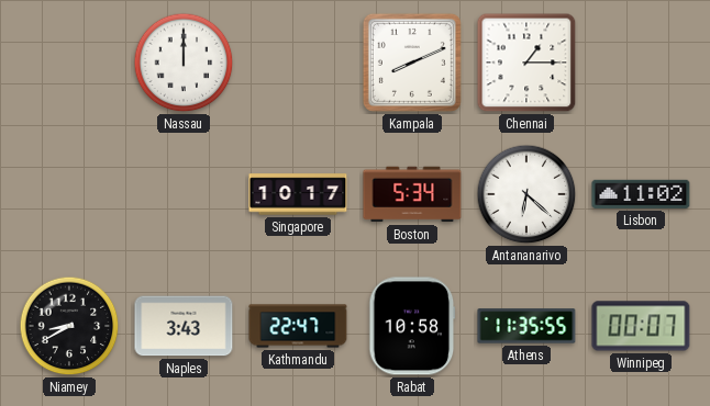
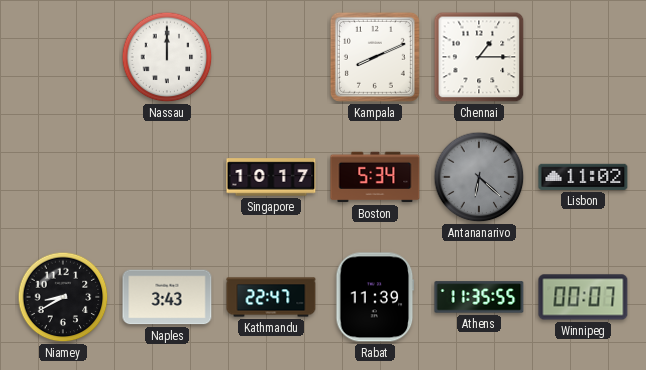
Antananarivo dial: white -> grey
Rabat: 10:58 -> 11:39
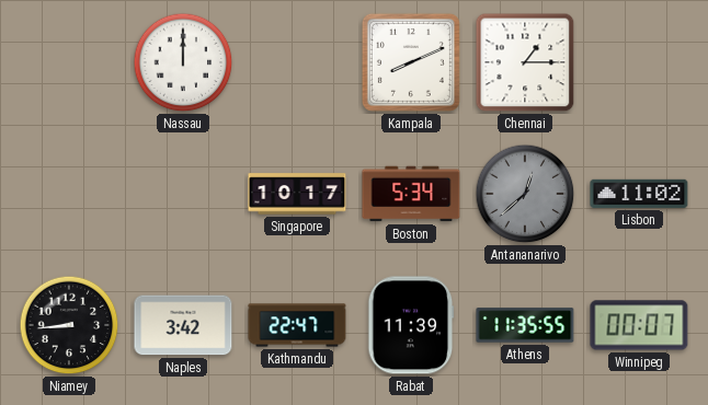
Antananarivo: 6:22 -> 12:38
Niamey: 8:40 -> 8:44
Naples: 3:43 -> 3:42
